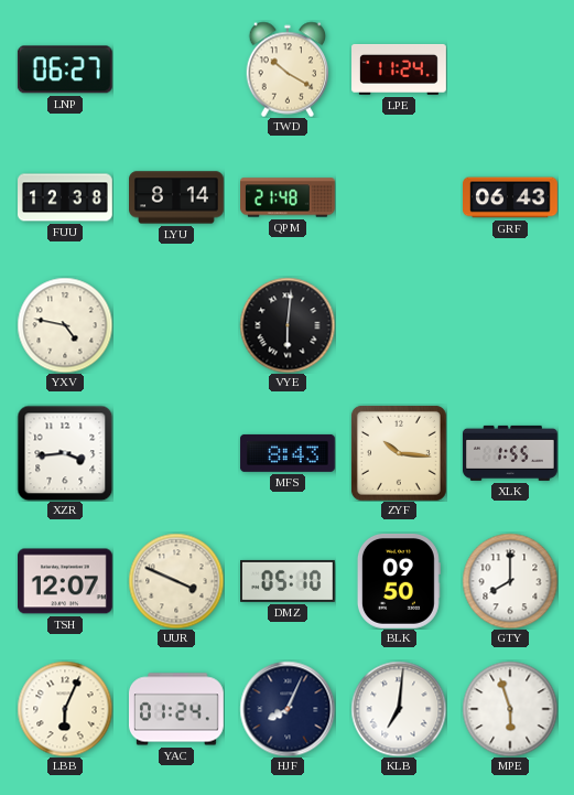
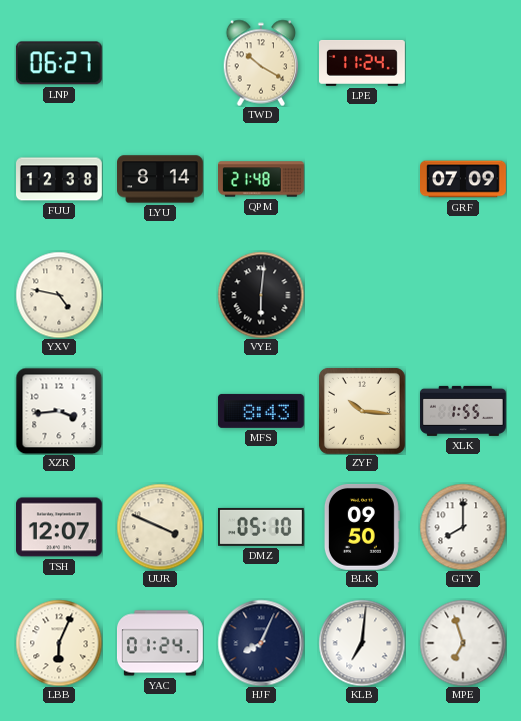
GRF: 06:43 -> 07:09
MPE: 5:57 -> 6:57
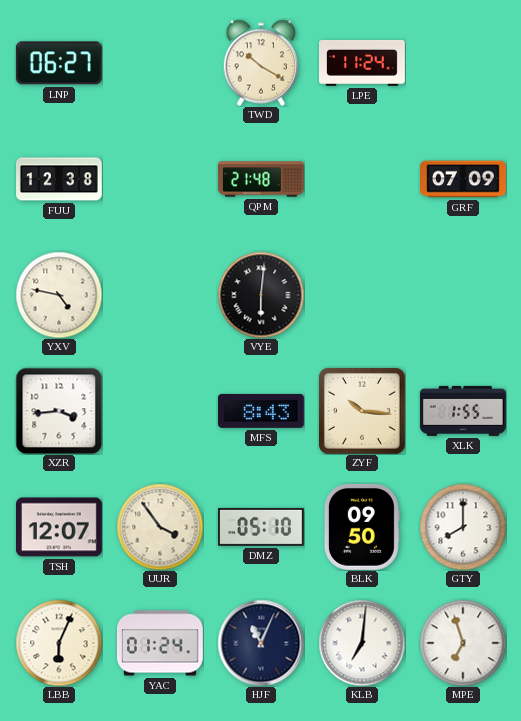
LYU: 8:14 -> none
UUR: 3:49 -> 3:54
HJF: 8:04 -> 11:04
